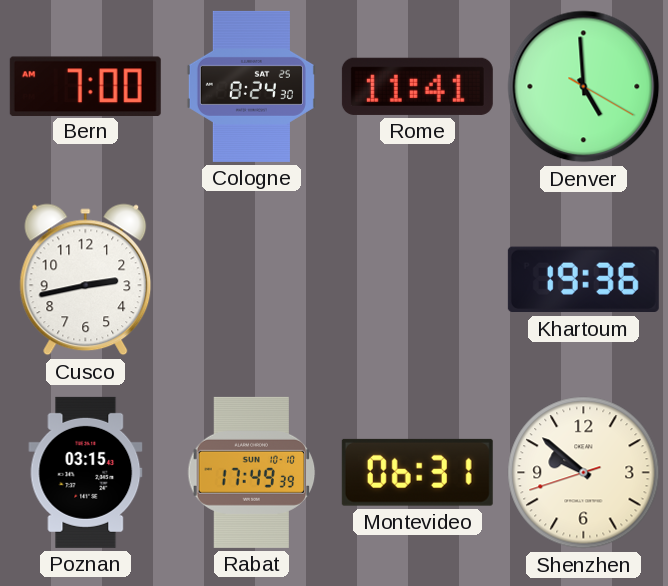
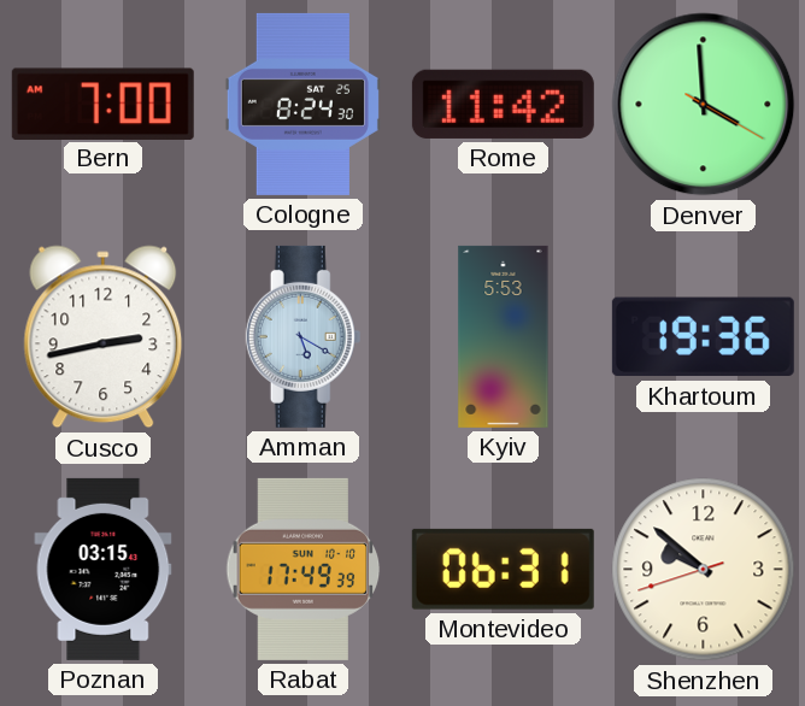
Rome: 11:41 -> 11:42
Denver: 4:59 -> 3:59
Amman: none -> 5:20
Kyiv: none -> 5:53
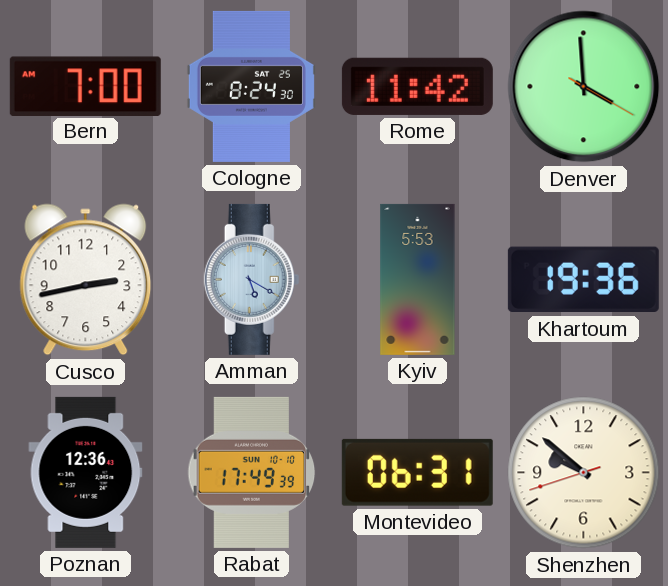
Poznan: 03:15 -> 12:36
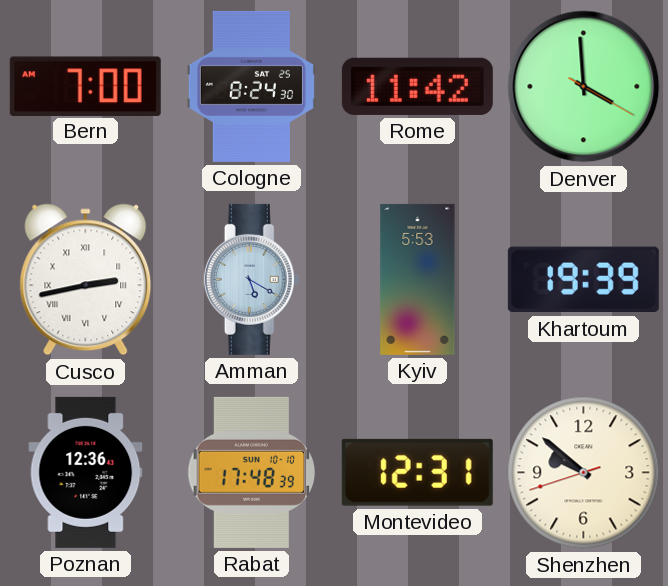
Cusco numerals: Arabic -> Roman
Khartoum: 19:36 -> 19:39
Rabat: 17:49 -> 17:48
Montevideo: 06:31 -> 12:31
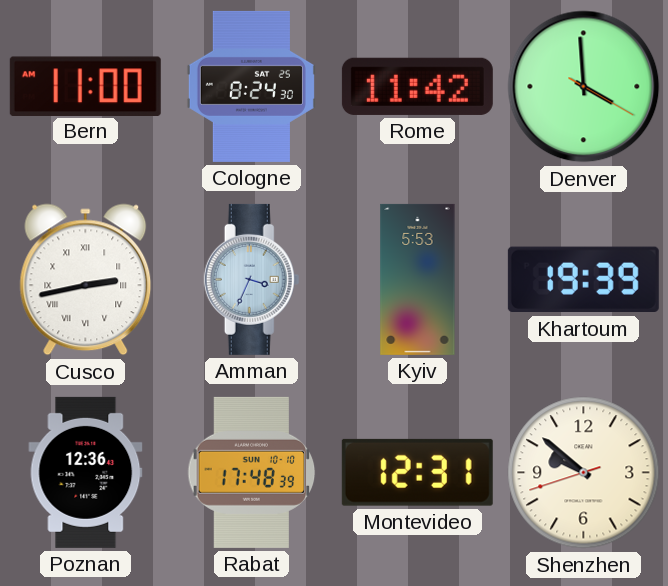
Bern: 7:00 -> 11:00
Amman: 5:20 -> 3:34
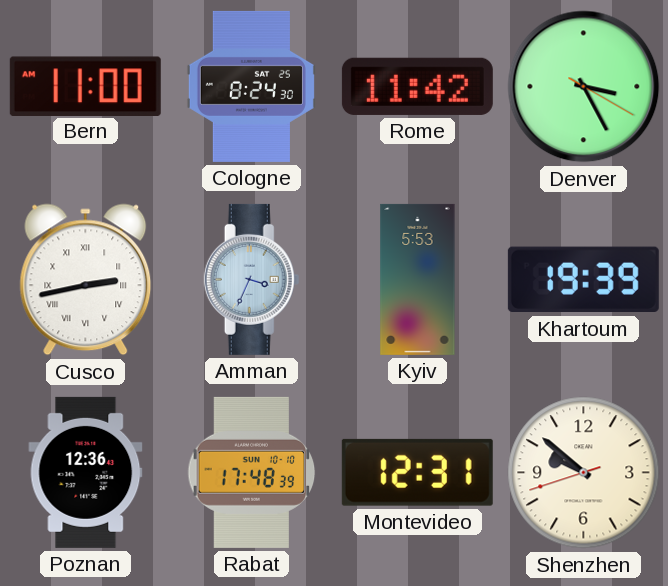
Denver: 3:59 -> 3:25
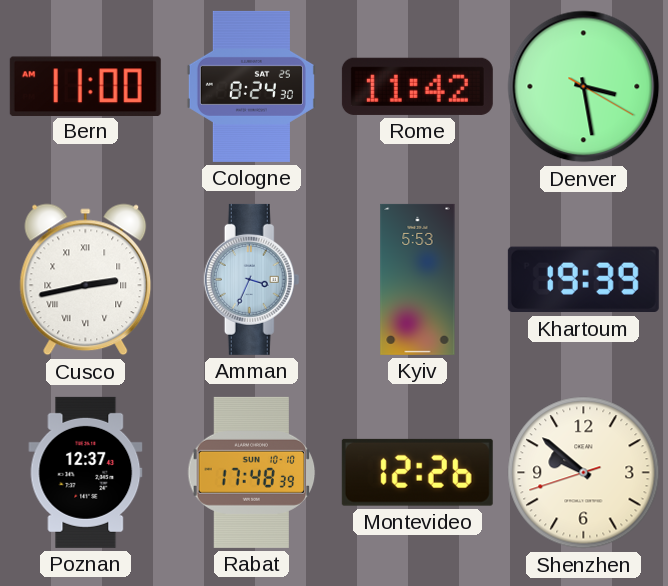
Denver: 3:25 -> 3:28
Poznan: 12:36 -> 12:37
Montevideo: 12:31 -> 12:26
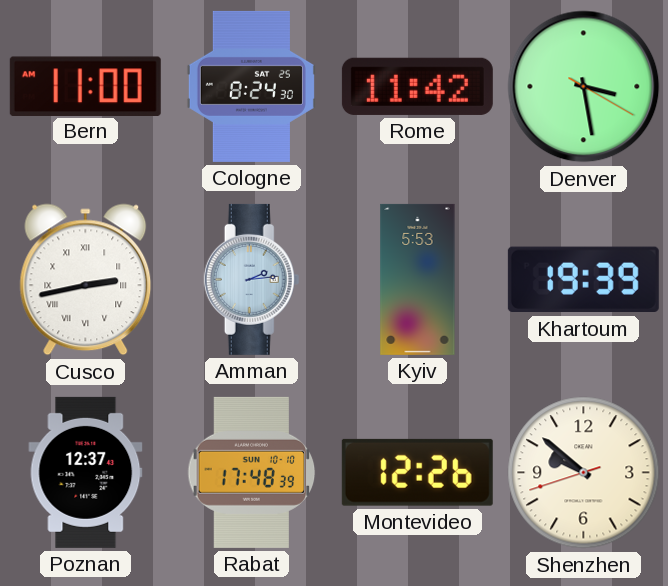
Amman: 3:34 -> 2:14
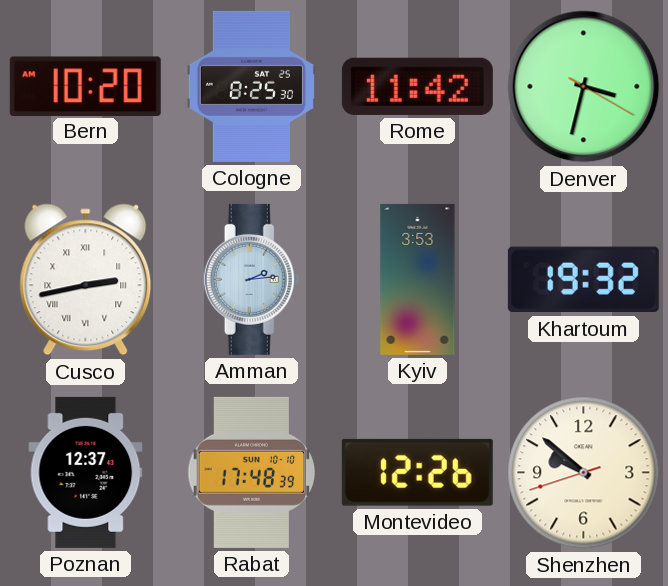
Bern: 11:00 -> 10:20
Cologne: 8:24 -> 8:25
Denver: 3:28 -> 3:32
Kyiv: 5:53 -> 3:53
Khartoum: 19:39 -> 19:32
